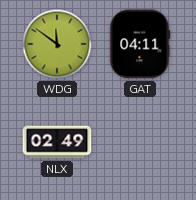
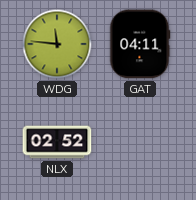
WDG: 11:51 -> 11:46
NLX: 02:49 -> 02:52
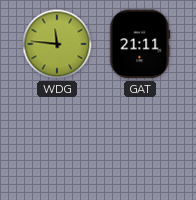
GAT: 04:11 -> 21:11
NLX: 02:52 -> none
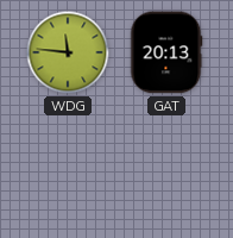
GAT: 21:11 -> 20:13
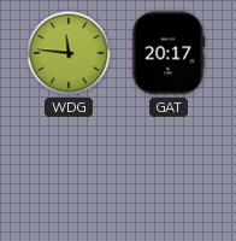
GAT: 20:13 -> 20:17
